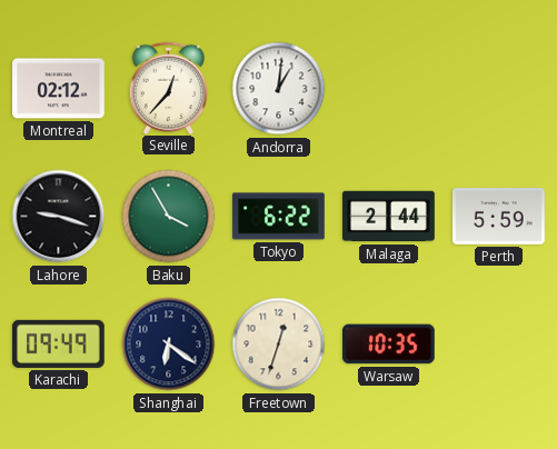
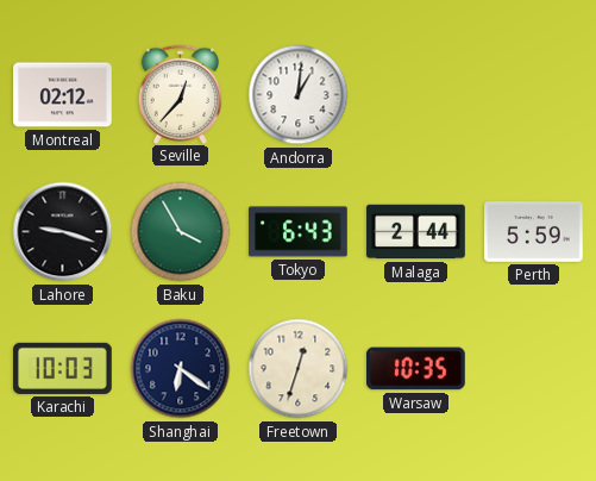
Tokyo: 6:22 -> 6:43
Karachi: 09:49 -> 10:03
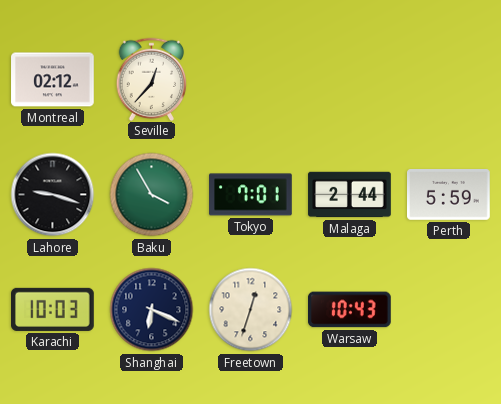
Andorra: 1:01 -> none
Tokyo: 6:43 -> 7:01
Shanghai: 6:21 -> 6:19
Warsaw: 10:35 -> 10:43
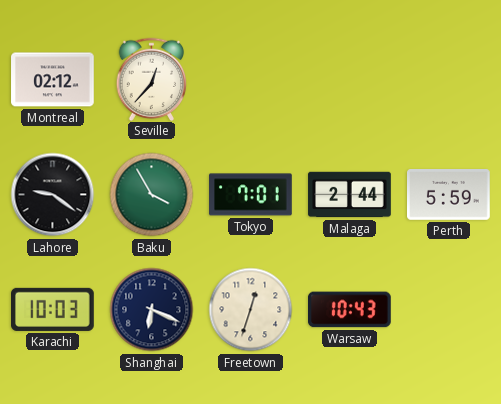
Lahore: 9:18 -> 9:21
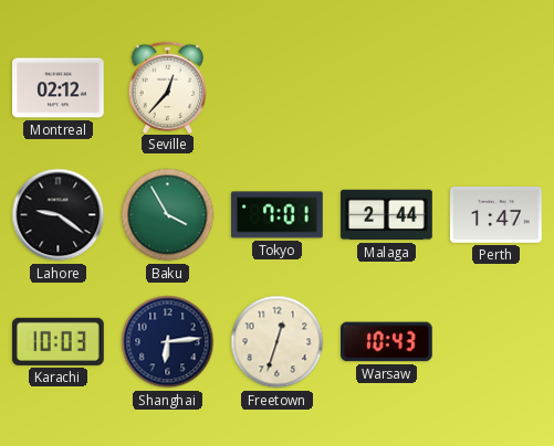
Perth: 5:59 -> 1:47
Shanghai: 6:19 -> 6:14
